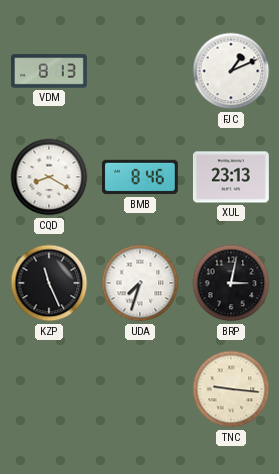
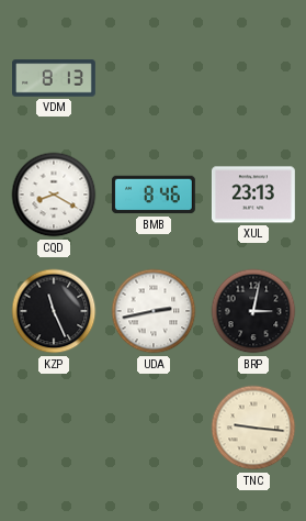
FJC: 1:11 -> none
UDA: 7:33 -> 2:43
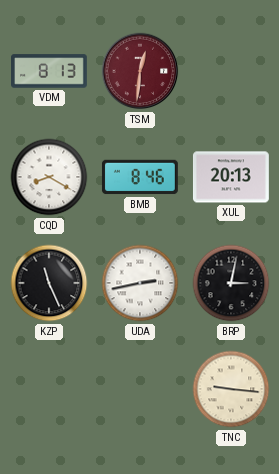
TSM: none -> 12:31
XUL: 23:13 -> 20:13
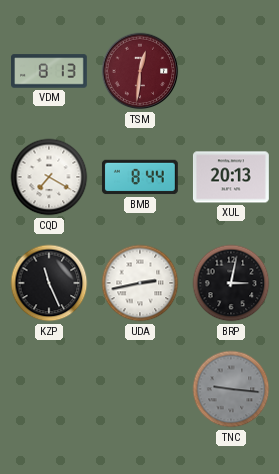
CQD: 8:20 -> 7:20
BMB: 8:46 -> 8:44
TNC dial: cream -> grey
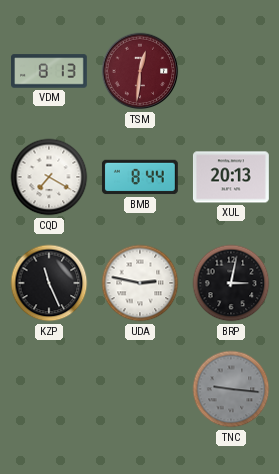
UDA: 2:43 -> 2:47
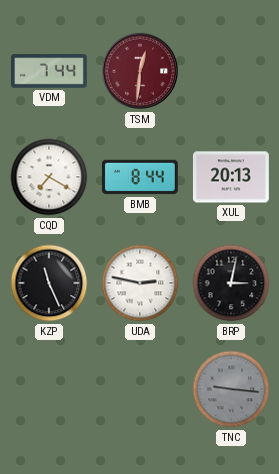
VDM: 8:13 -> 7:44
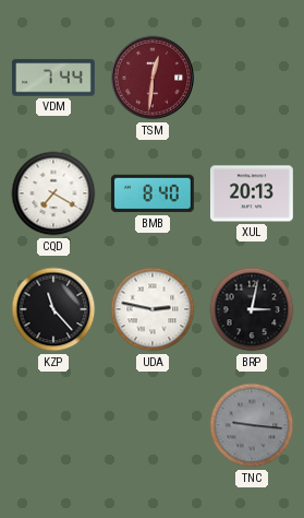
BMB: 8:44 -> 8:40
KZP: 11:26 -> 11:23
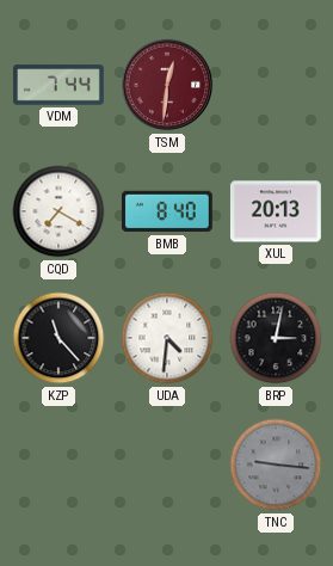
UDA: 2:47 -> 4:31
